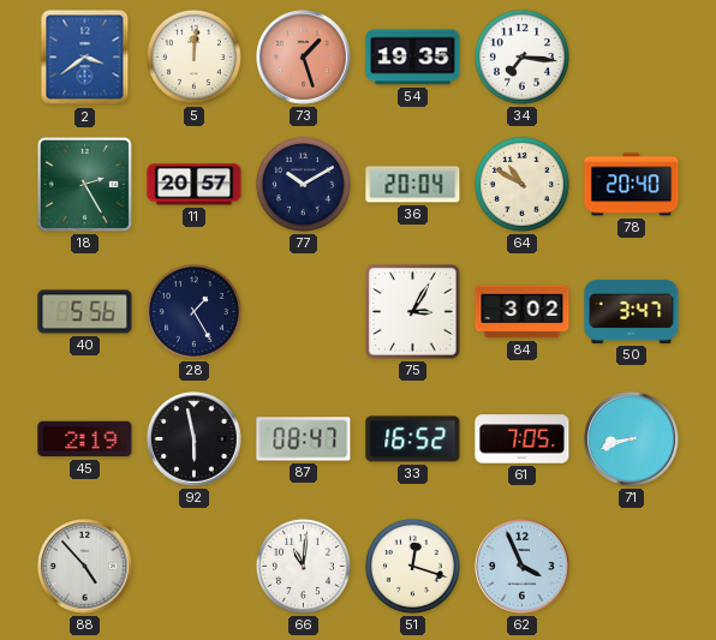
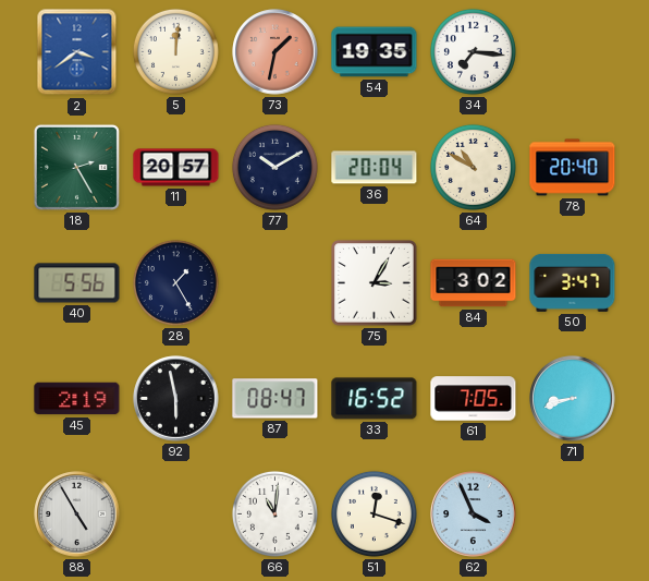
73: 1:27 -> 1:32
88: 4:53 -> 4:55
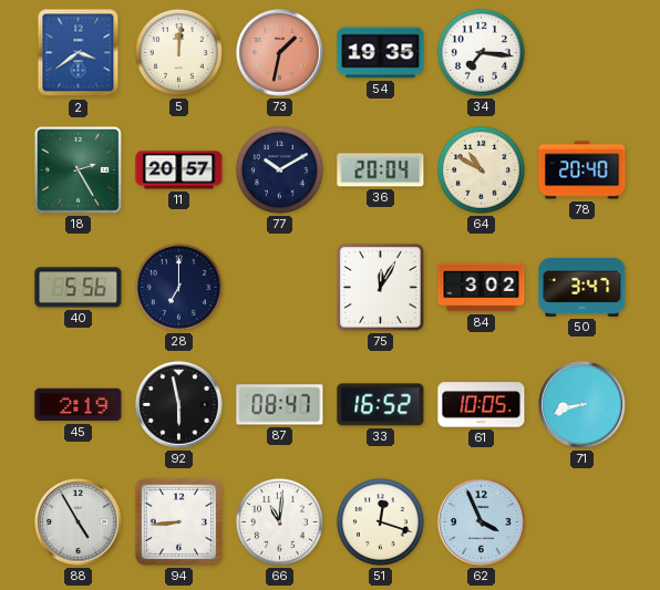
28: 1:25 -> 7:00
75: 3:05 -> 12:05
61: 7:05 -> 10:05
94: none -> 8:44
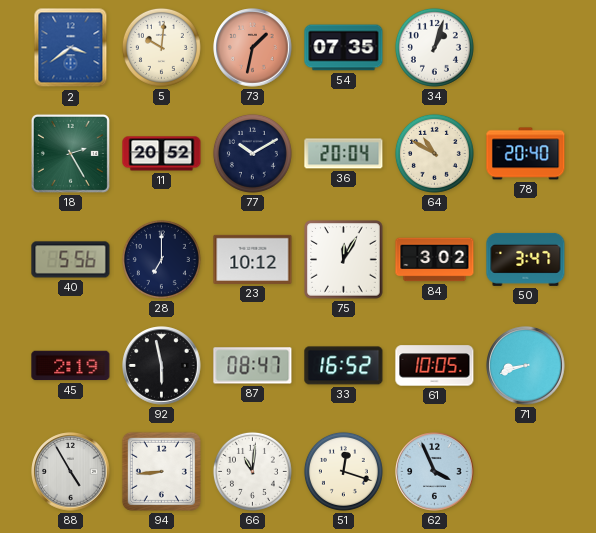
5: 12:01 -> 10:01
54: 19:35 -> 07:35
34: 7:16 -> 1:03
11: 20:57 -> 20:52
23: none -> 10:12
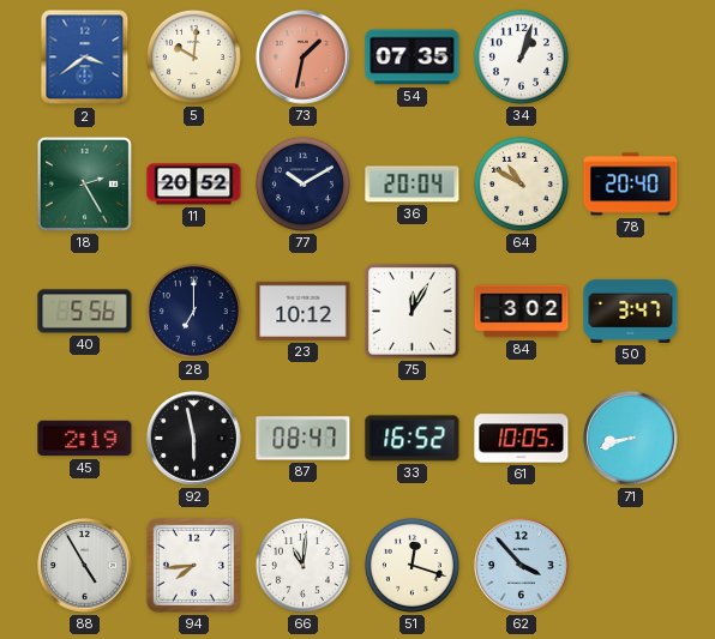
94: 8:44 -> 7:44
62: 3:56 -> 3:53
